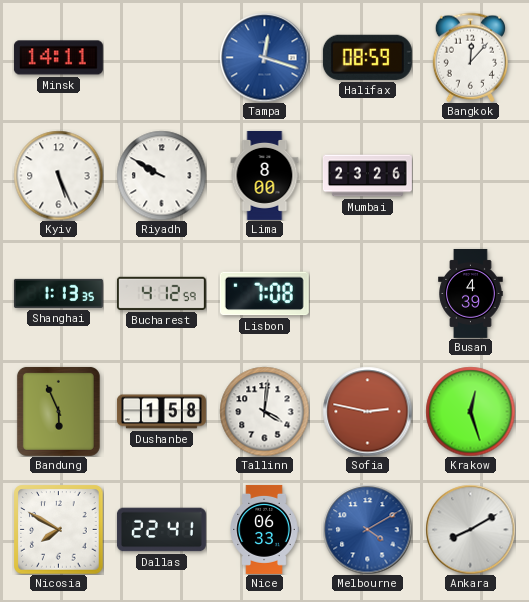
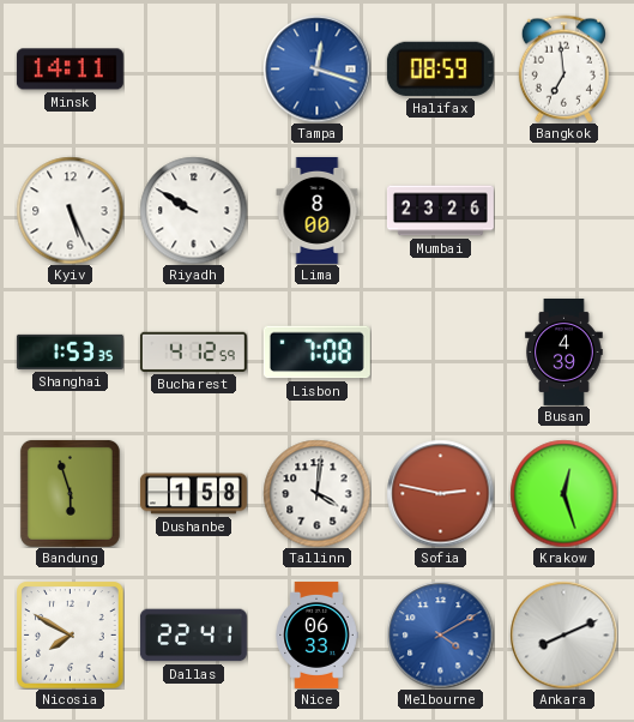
Bangkok: 12:07 -> 6:59
Shanghai: 1:13 -> 1:53
Bandung: 5:56 -> 5:57
Ankara: 8:10 -> 8:11
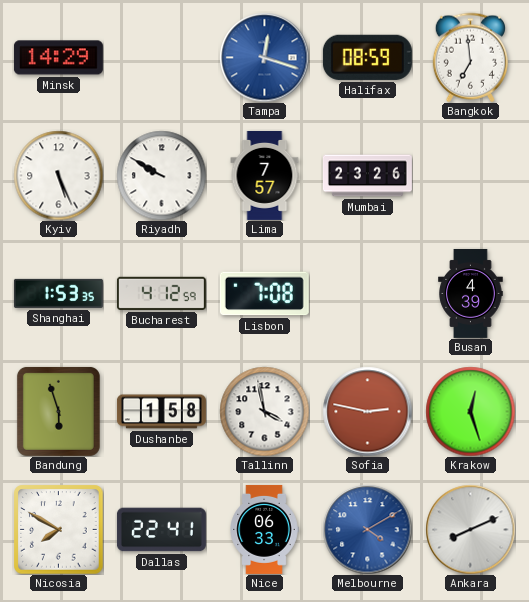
Minsk: 14:11 -> 14:29
Lima: 8:00 -> 7:57
Tallinn: 4:01 -> 3:58
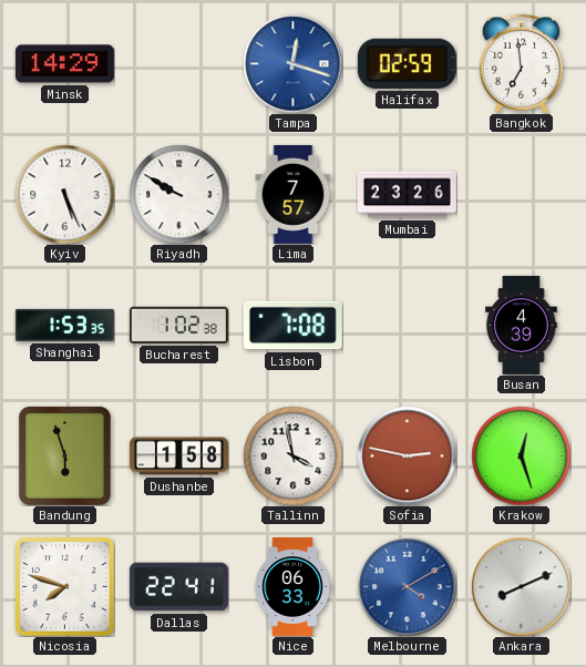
Halifax: 08:59 -> 02:59
Bucharest: 4:12 -> 1:02
Nicosia: 7:50 -> 7:48
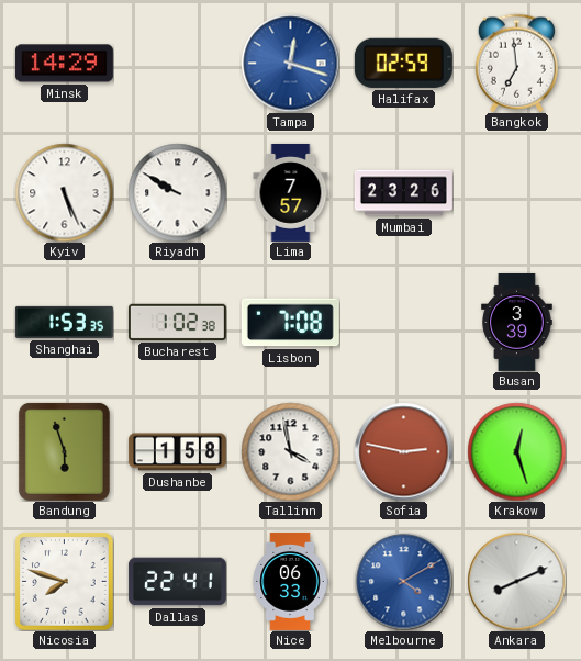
Busan: 4:39 -> 3:39
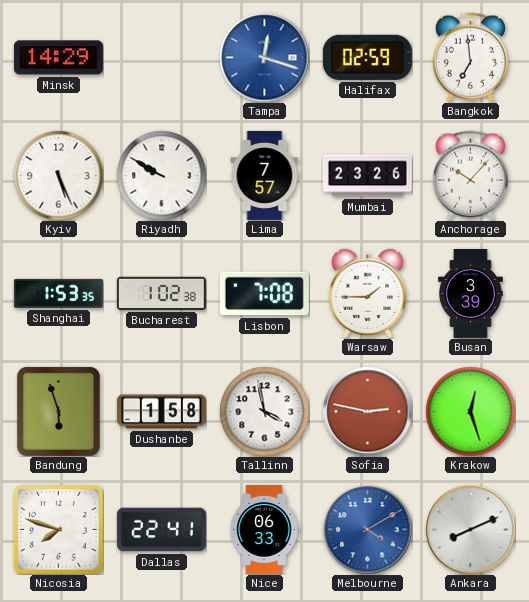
Anchorage: none -> 10:07
Warsaw: none -> 1:45
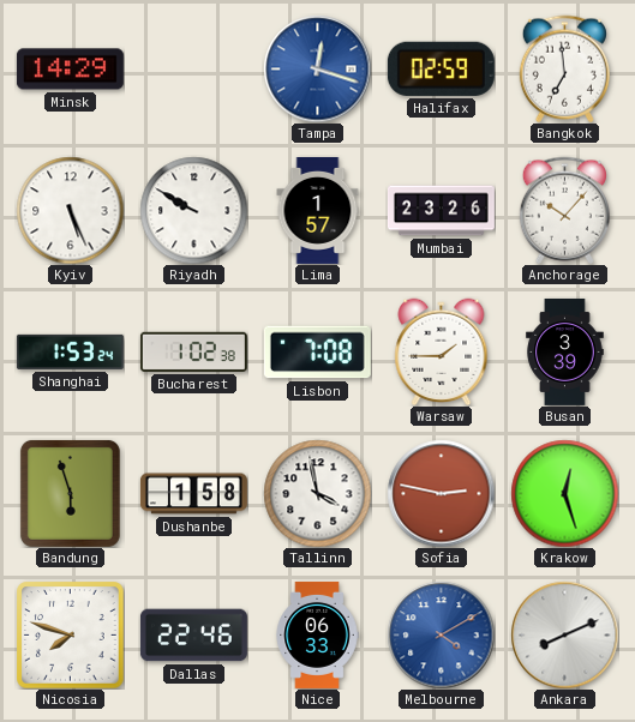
Lima: 7:57 -> 1:57
Shanghai: 1:53:35 -> 1:53:24
Dallas: 22:41 -> 22:46
